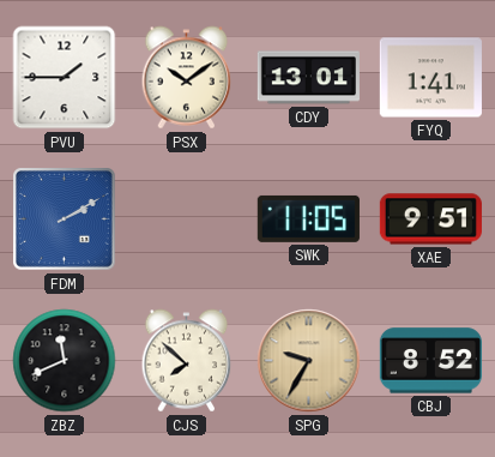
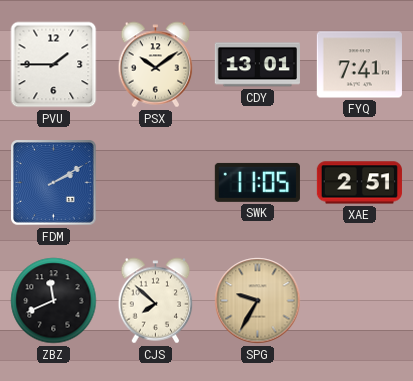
FYQ: 1:41 -> 7:41
XAE: 9:51 -> 2:51
CBJ: 8:52 -> none
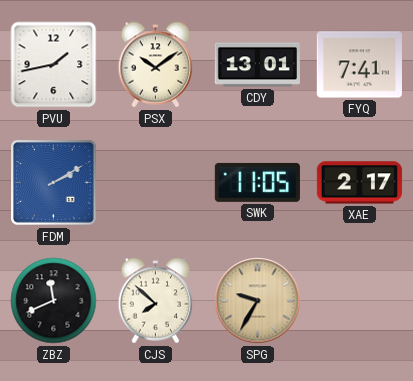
PVU: 1:45 -> 1:43
XAE: 2:51 -> 2:17
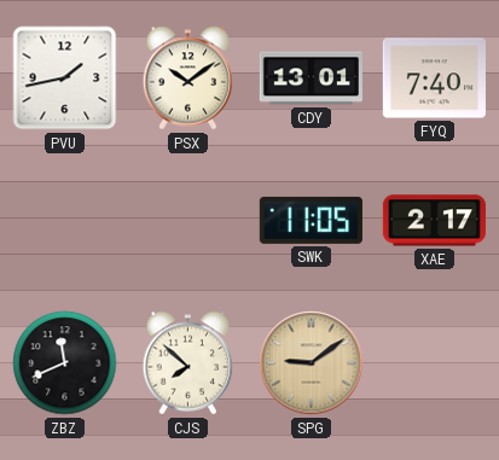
FYQ: 7:41 -> 7:40
FDM: 2:10 -> none
SPG: 9:35 -> 9:09
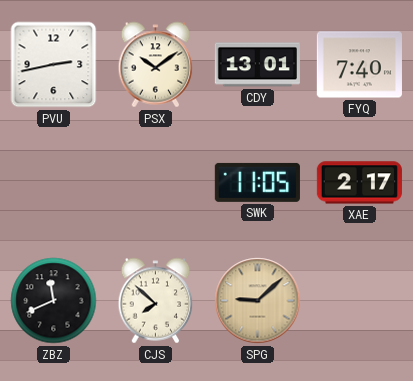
PVU: 1:43 -> 2:43
SPG: 9:09 -> 9:08
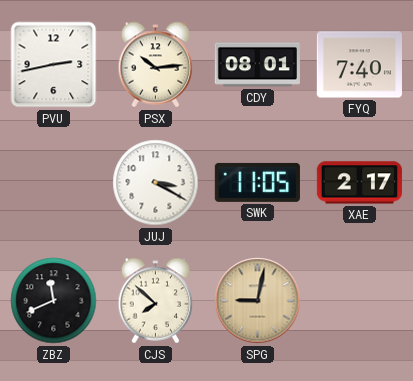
PSX: 10:09 -> 10:14
CDY: 13:01 -> 08:01
JUJ: none -> 3:20
SPG: 9:08 -> 9:02
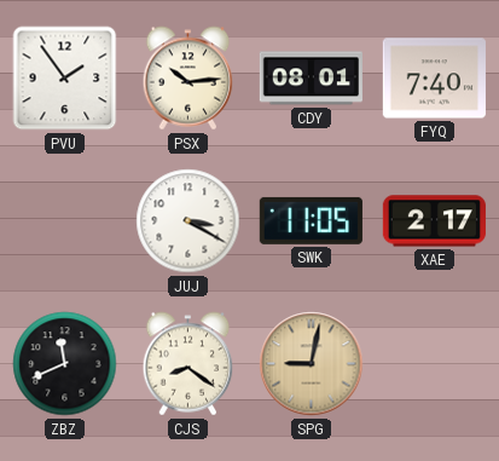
PVU: 2:43 -> 1:54
CJS: 7:52 -> 8:21
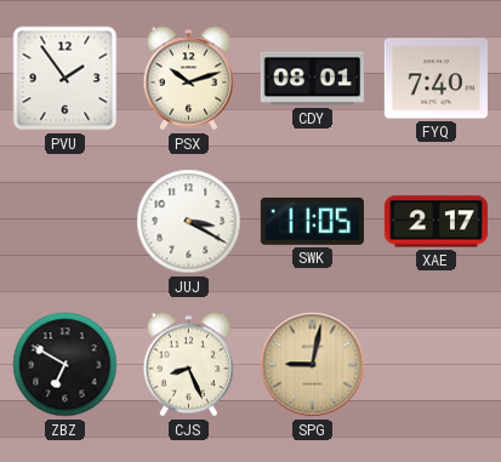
PSX: 10:14 -> 10:12
ZBZ: 11:41 -> 6:50
CJS: 8:21 -> 8:26
